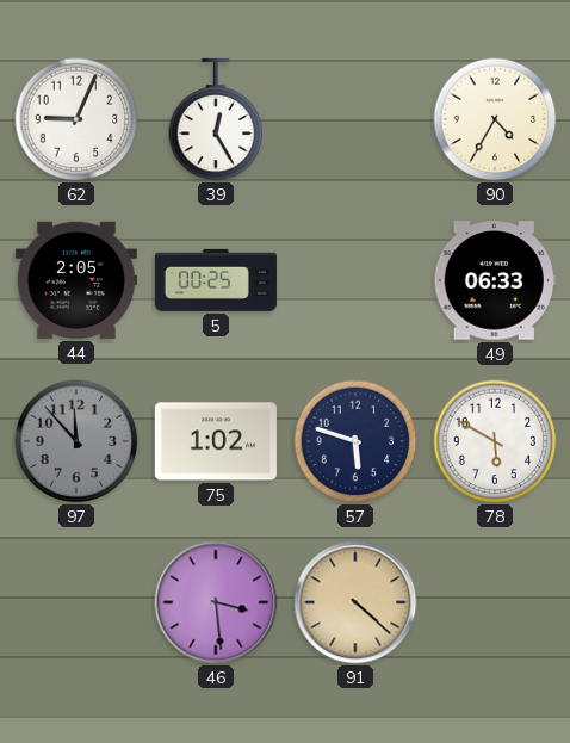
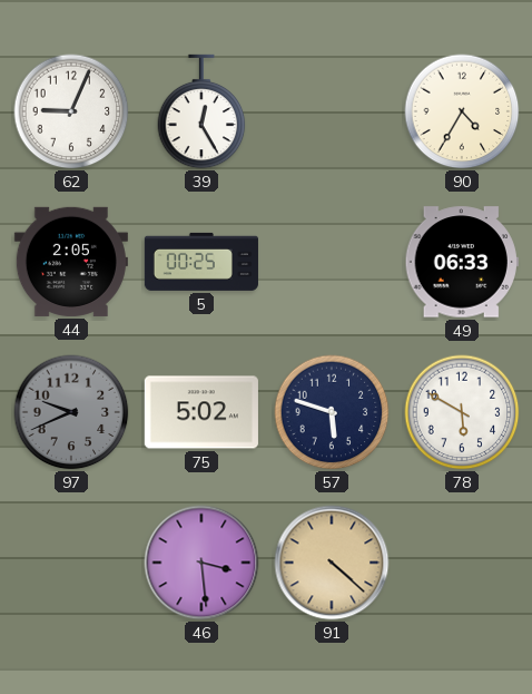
97: 11:53 -> 9:41
75: 1:02 -> 5:02
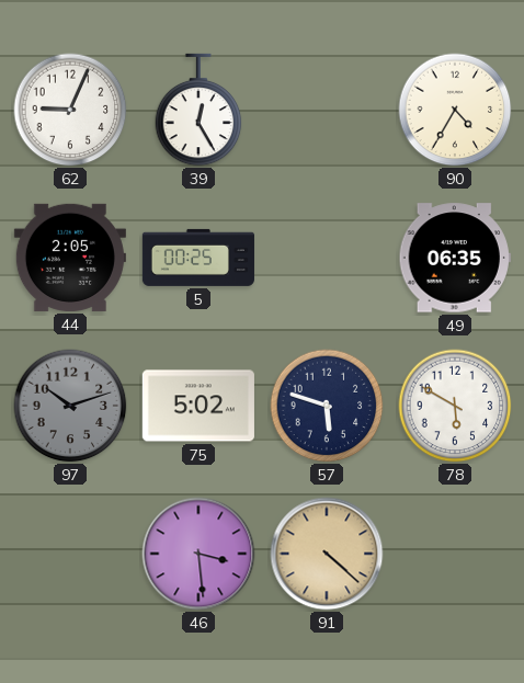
49: 06:33 -> 06:35
97: 9:41 -> 10:12
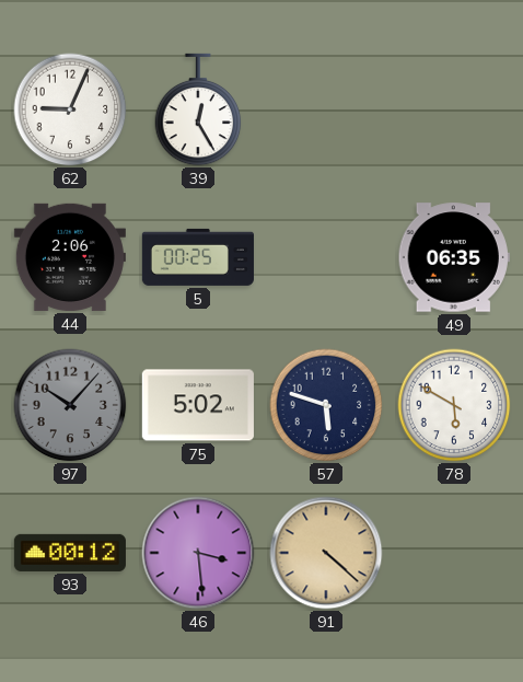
90: 4:35 -> none
44: 2:05 -> 2:06
97: 10:12 -> 10:07
93: none -> 00:12
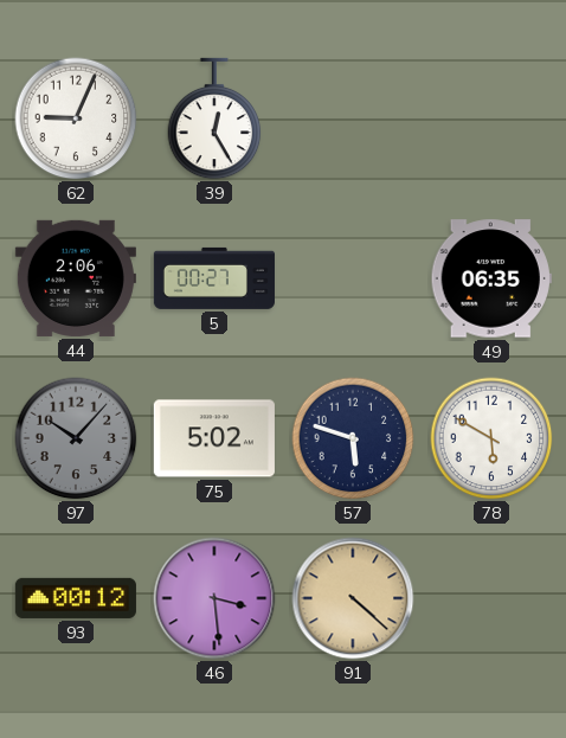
5: 00:25 -> 00:27
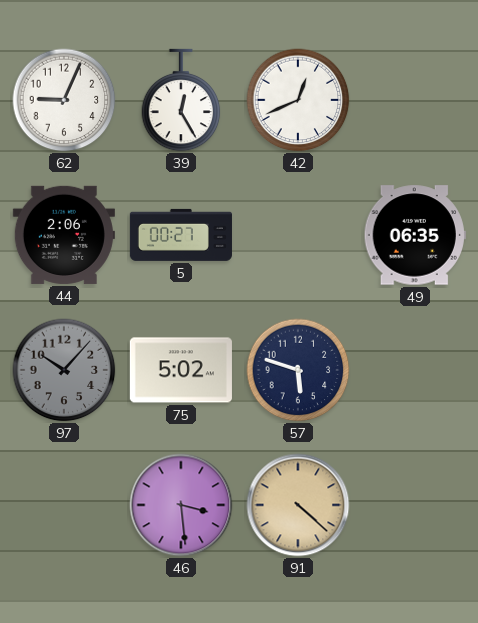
42: none -> 12:41
78: 5:50 -> none
93: 00:12 -> none
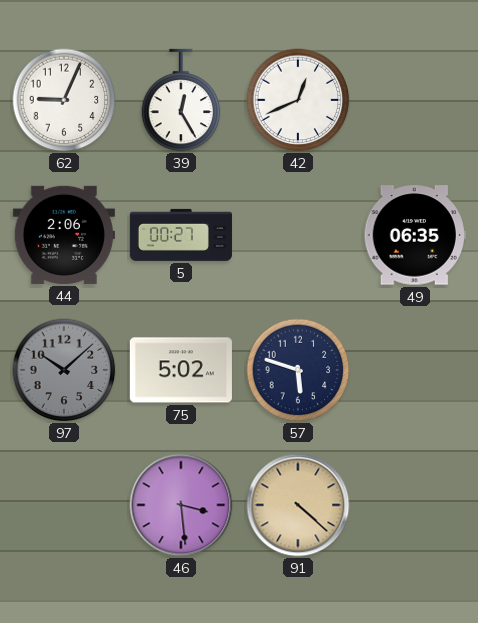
97: 10:07 -> 10:08
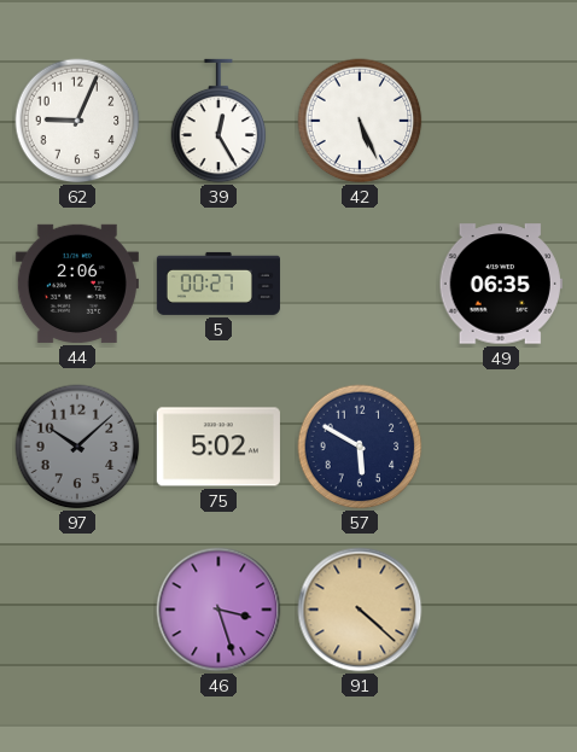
42: 12:41 -> 5:26
57: 5:48 -> 5:50
46: 3:29 -> 3:27
